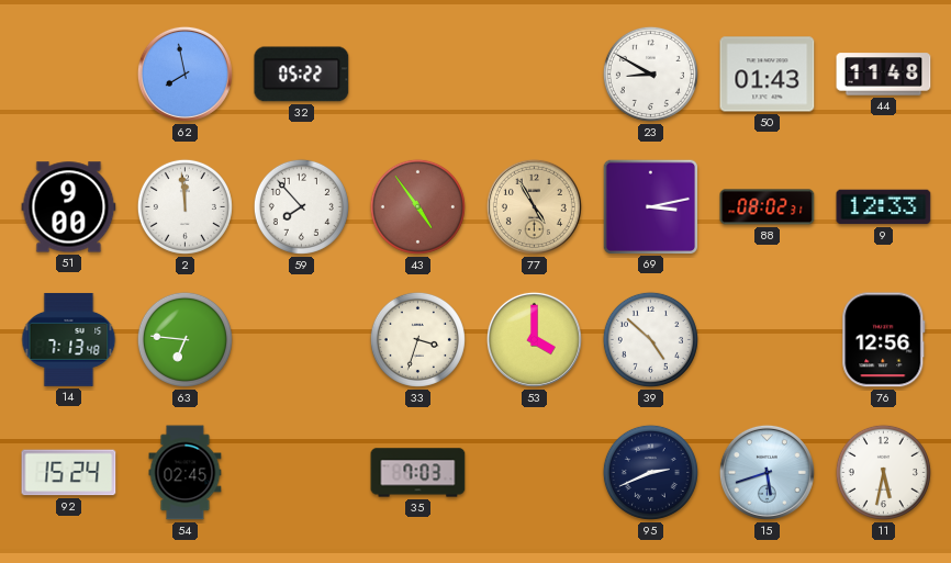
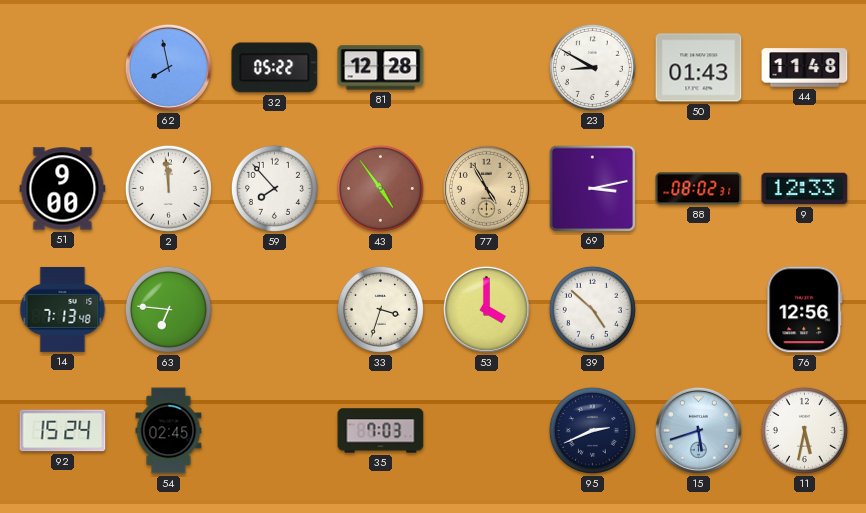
81: none -> 12:28
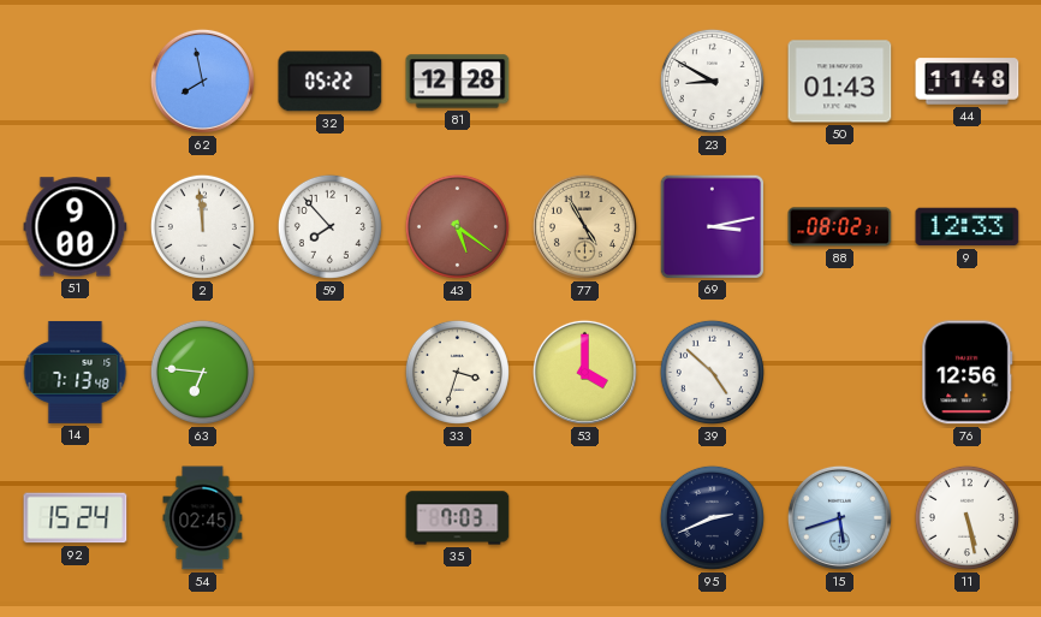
43: 4:54 -> 5:21
11: 5:32 -> 5:28
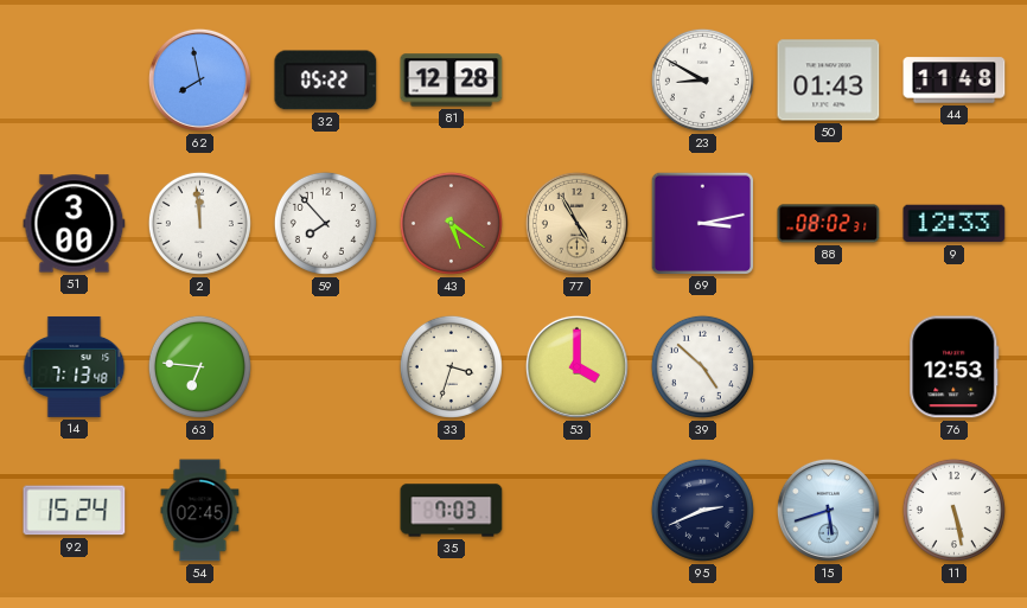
51: 9:00 -> 3:00
76: 12:56 -> 12:53
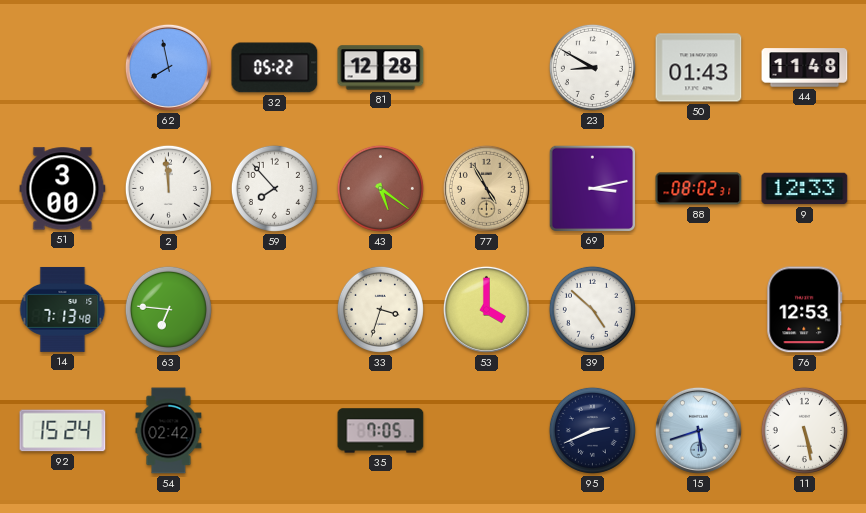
54: 02:45 -> 02:42
35: 7:03 -> 7:05
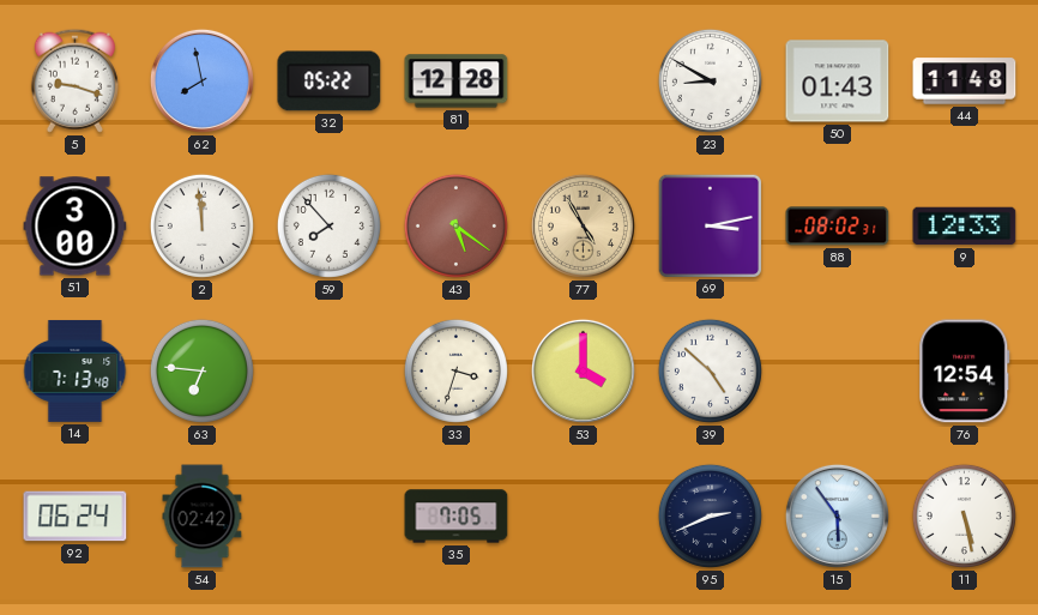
5: none -> 9:18
76: 12:53 -> 12:54
92: 15:24 -> 06:24
15: 5:42 -> 5:54
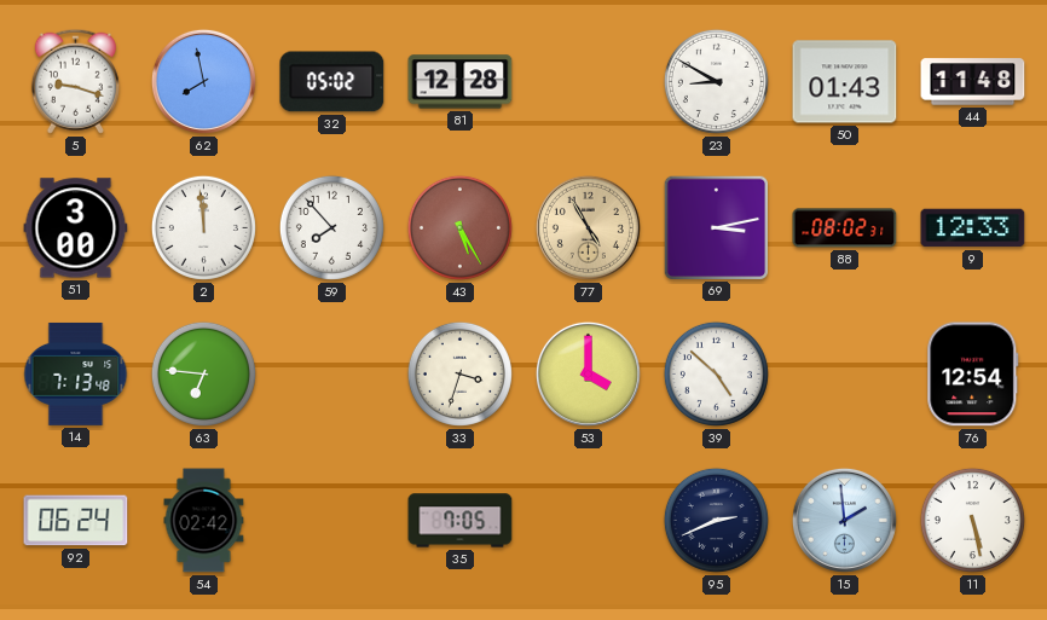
32: 05:22 -> 05:02
43: 5:21 -> 5:25
15: 5:54 -> 1:59
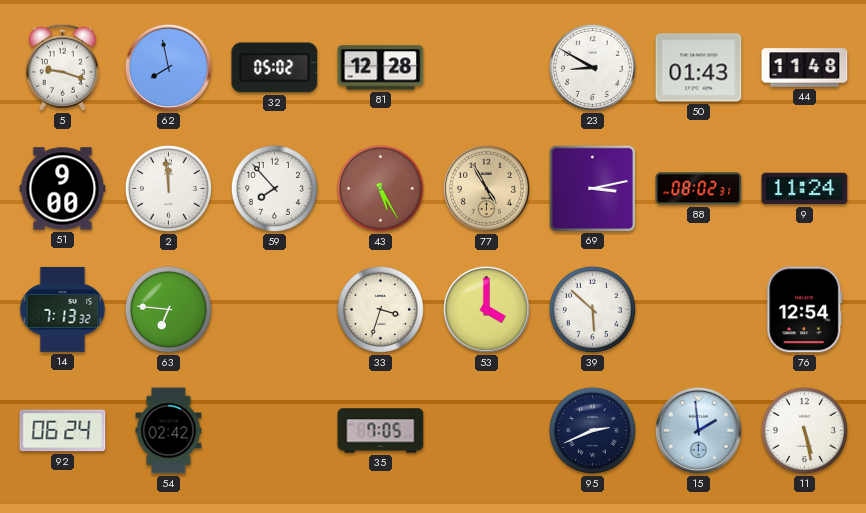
51: 3:00 -> 9:00
9: 12:33 -> 11:24
14: 7:13:48 -> 7:13:32
39: 4:52 -> 5:52
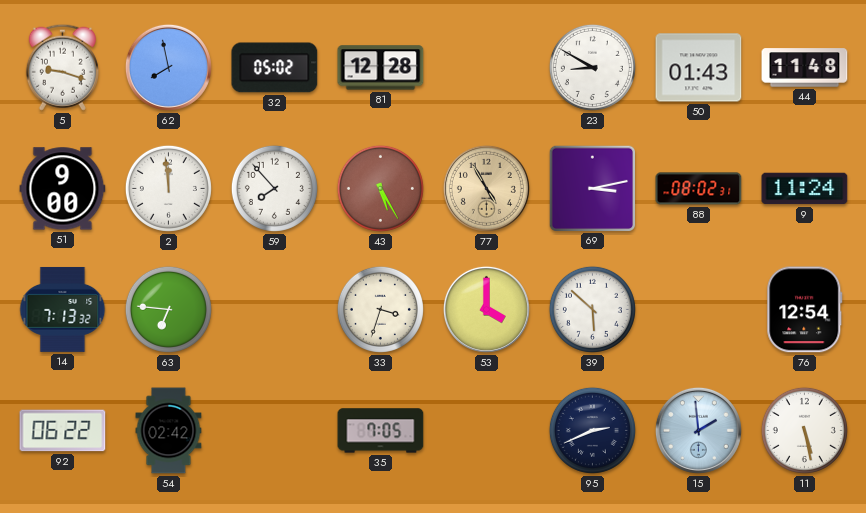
92: 06:24 -> 06:22
